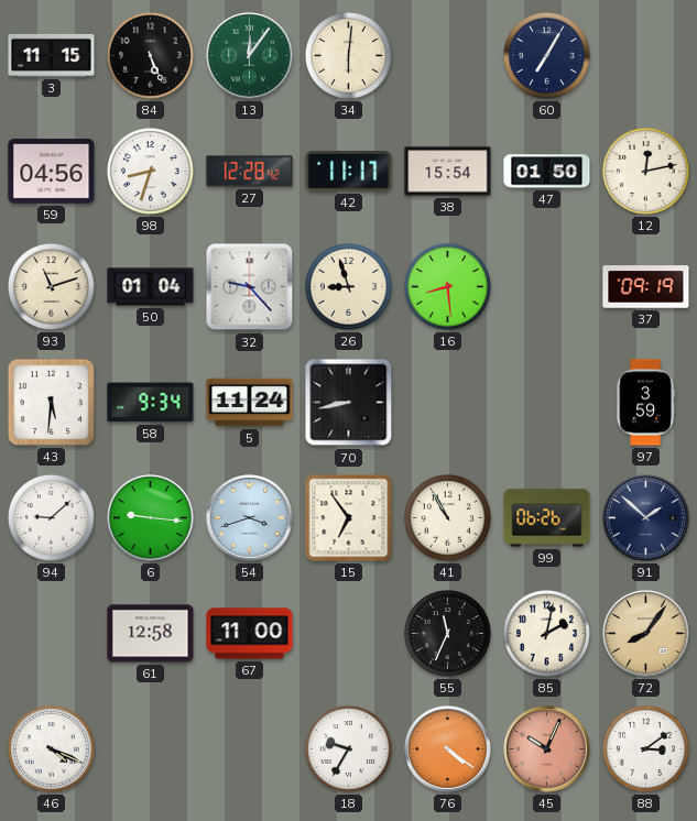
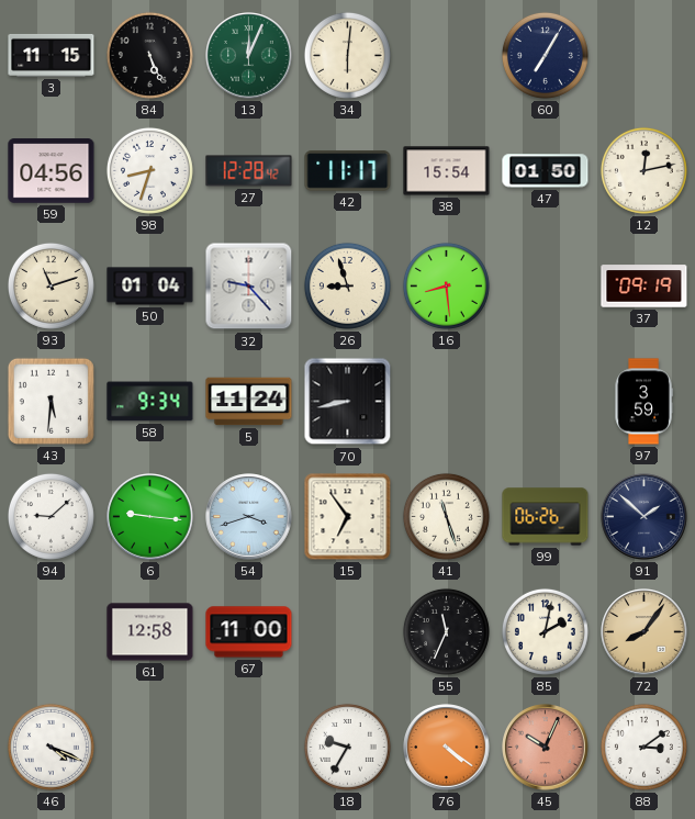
13: 12:06 -> 12:04
41: 10:55 -> 11:27
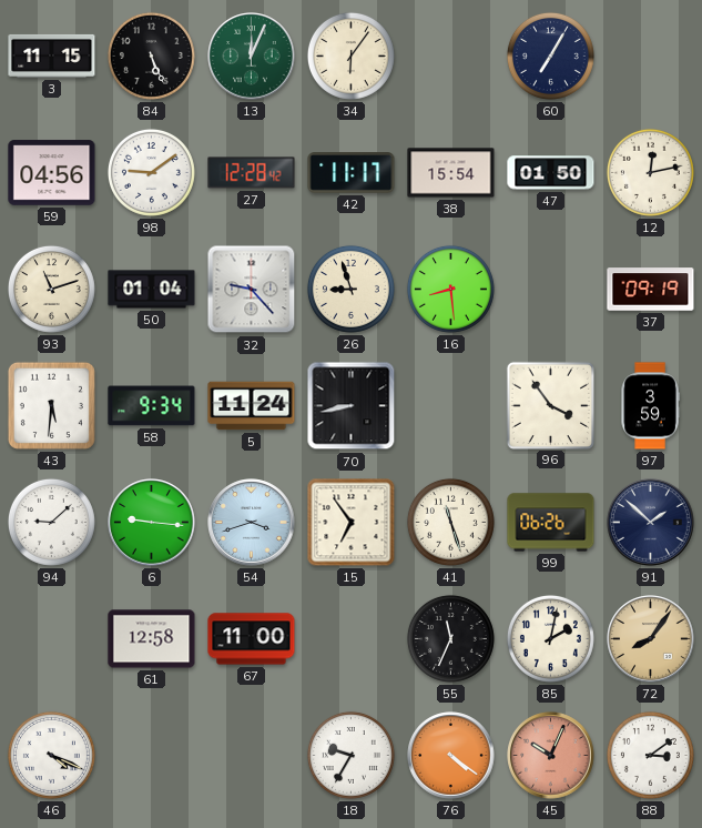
34: 6:01 -> 6:06
98: 8:33 -> 9:09
96: none -> 3:54
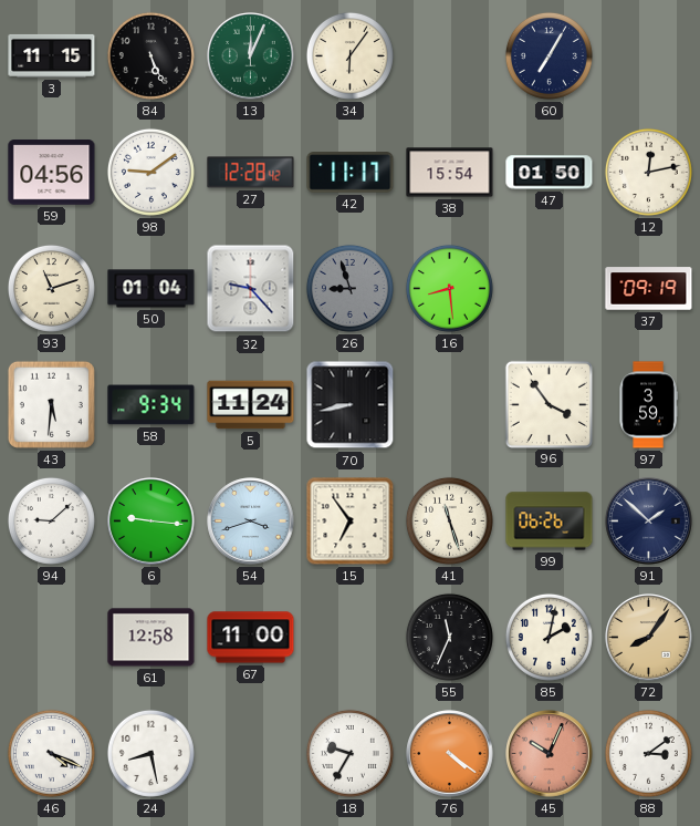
26 dial: cream -> grey
24: none -> 8:28
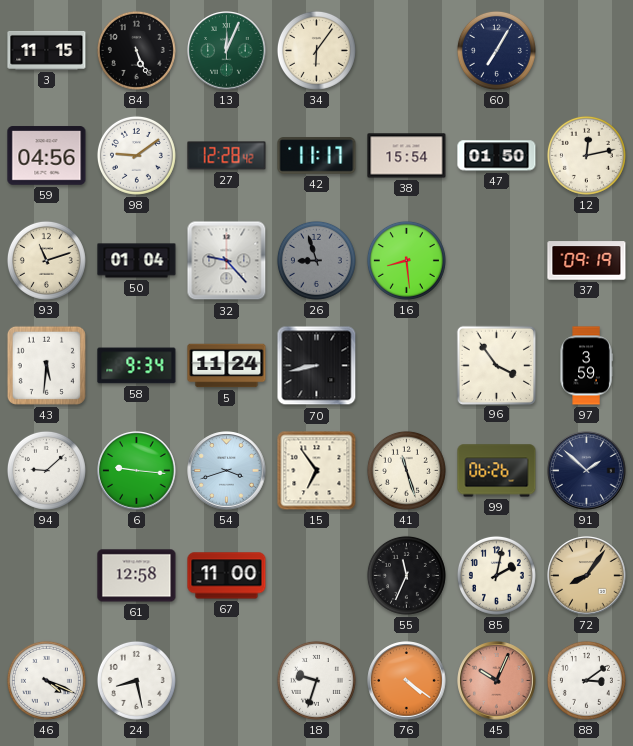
18: 9:35 -> 9:33
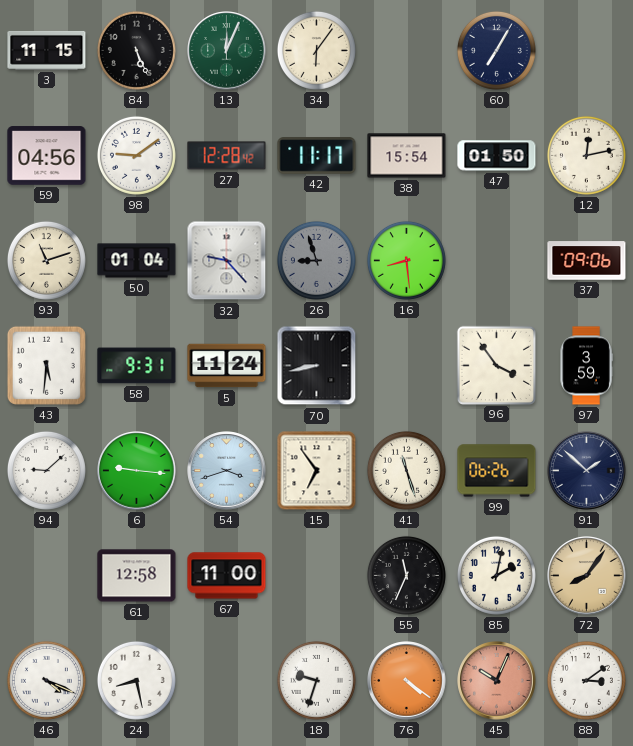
37: 09:19 -> 09:06
58: 9:34 -> 9:31
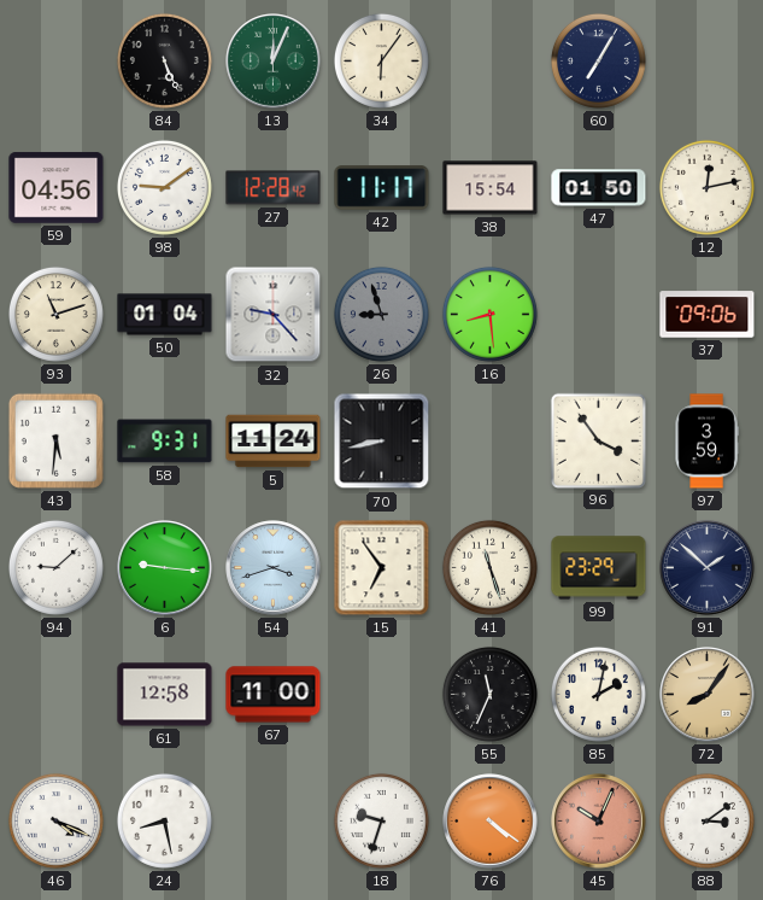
3: 11:15 -> none
99: 06:26 -> 23:29
